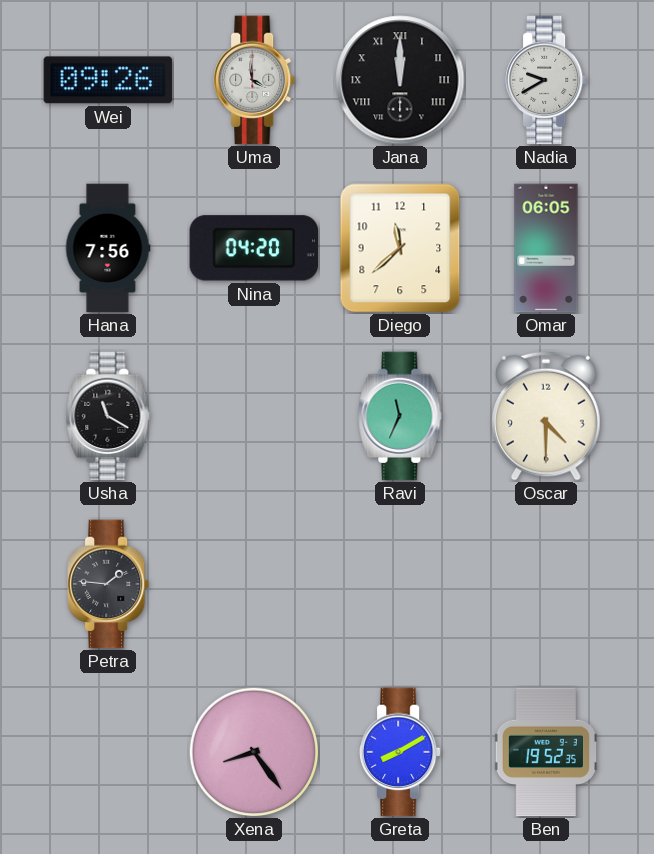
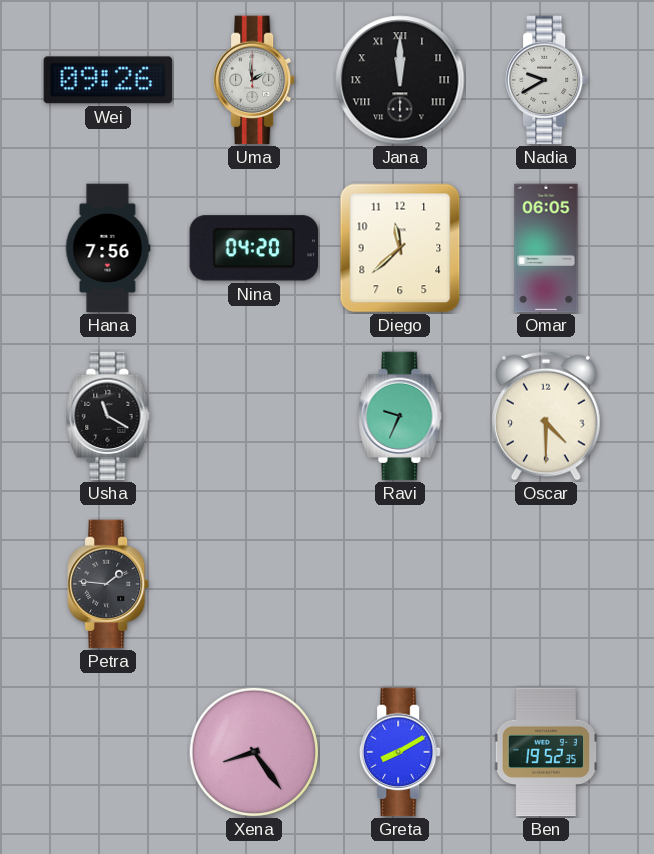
Uma: 3:59 -> 1:59
Ravi: 11:34 -> 9:34
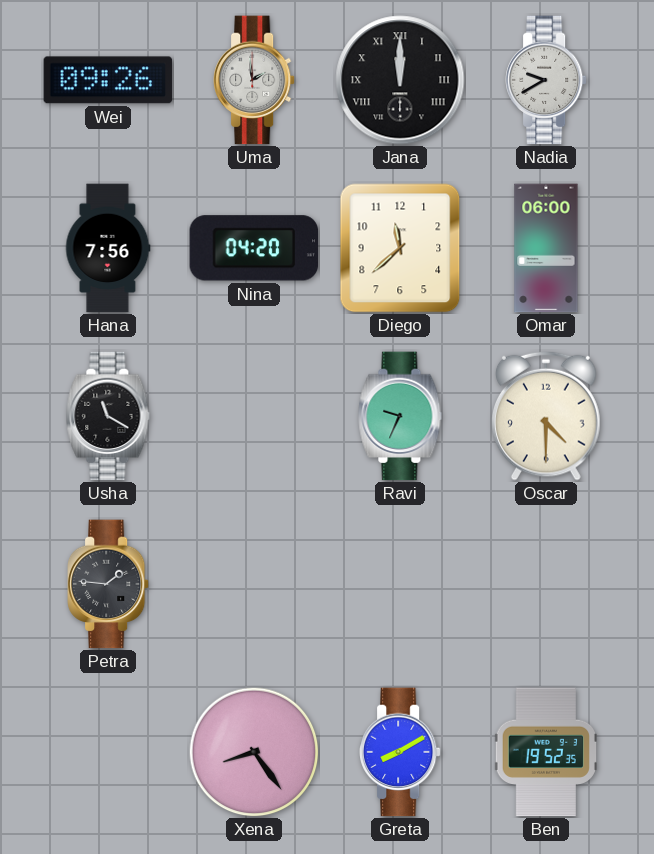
Omar: 06:05 -> 06:00
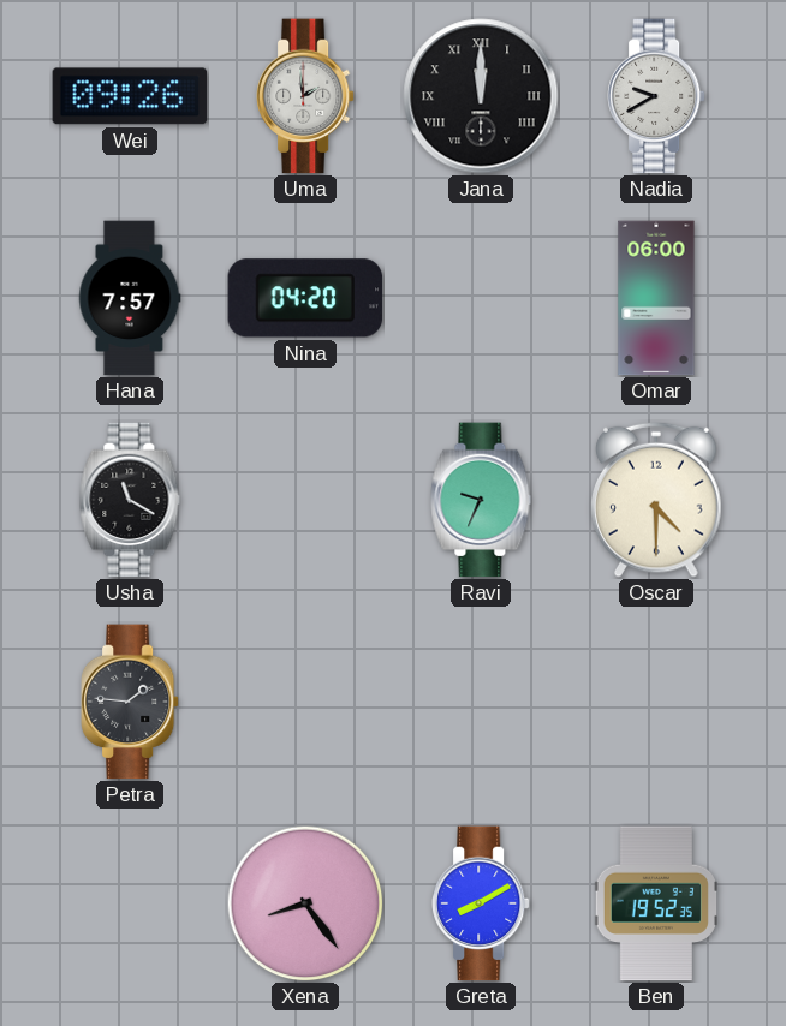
Hana: 7:56 -> 7:57
Diego: 11:38 -> none
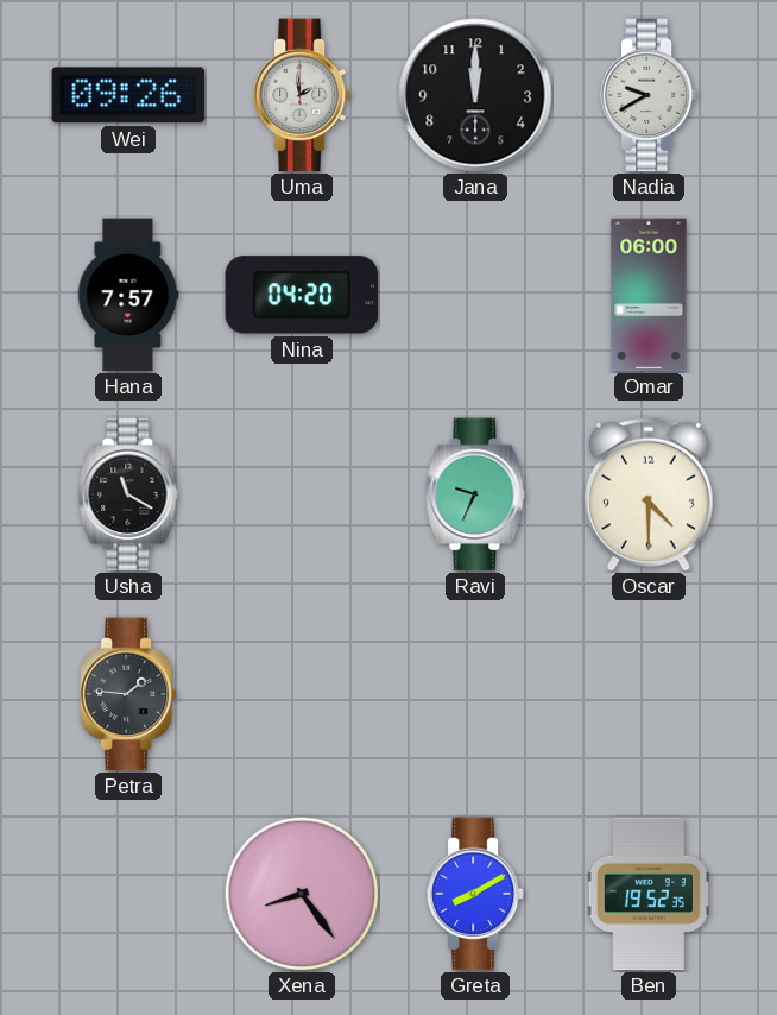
Jana numerals: Roman -> Arabic
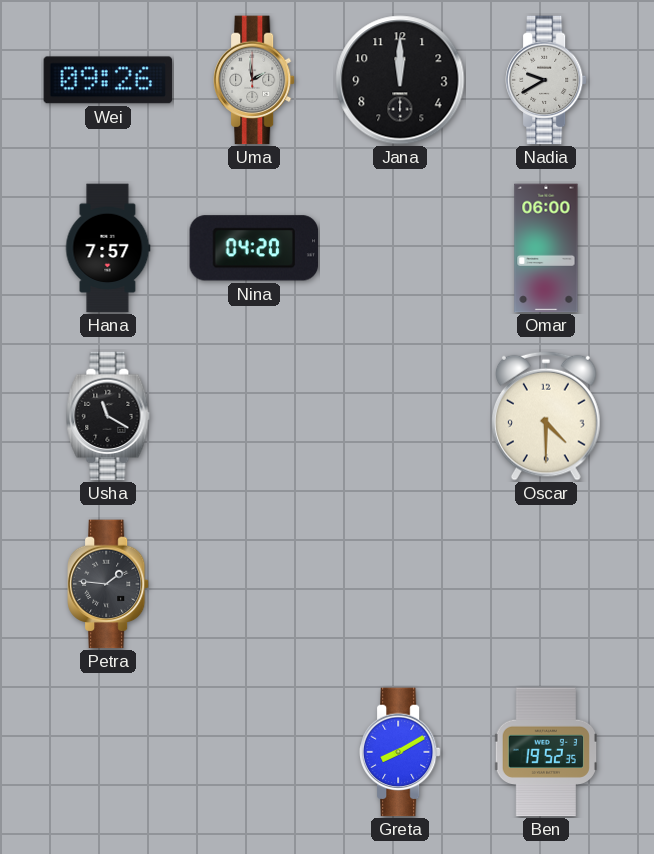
Ravi: 9:34 -> none
Xena: 8:24 -> none
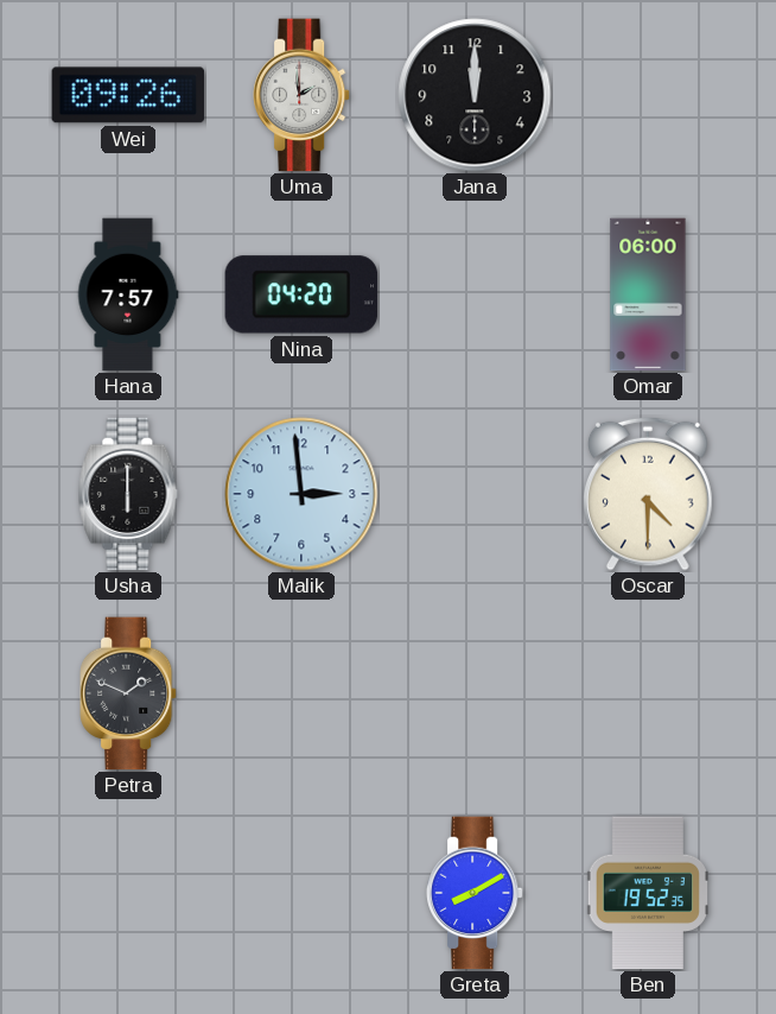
Nadia: 9:40 -> none
Usha: 11:20 -> 6:00
Malik: none -> 2:59
Petra: 1:46 -> 1:49
